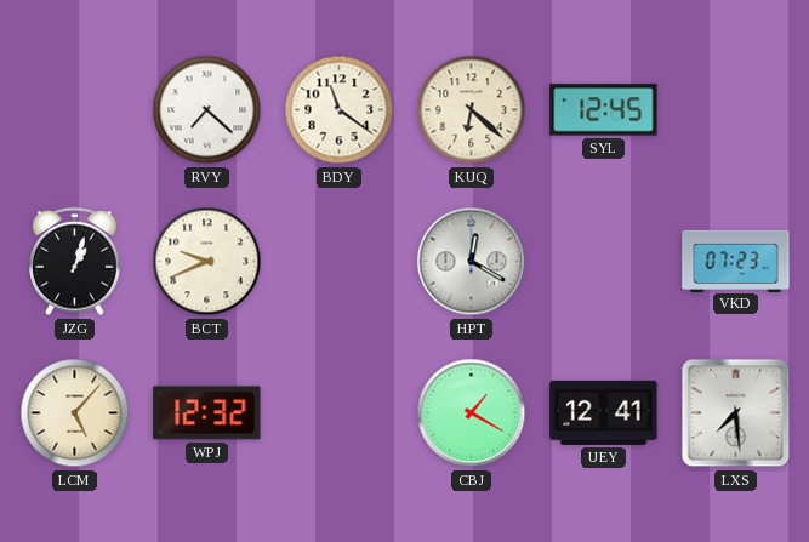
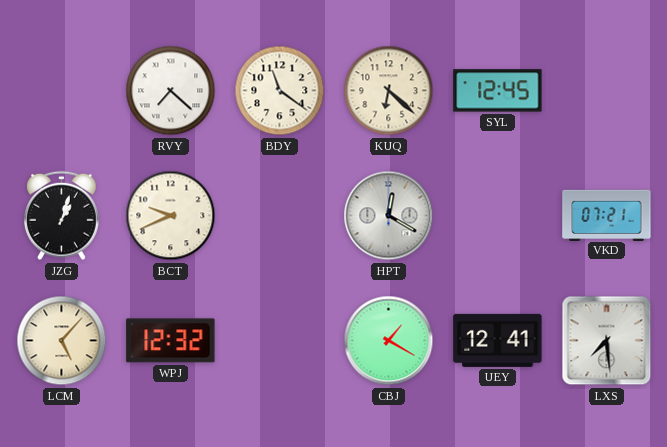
VKD: 07:23 -> 07:21
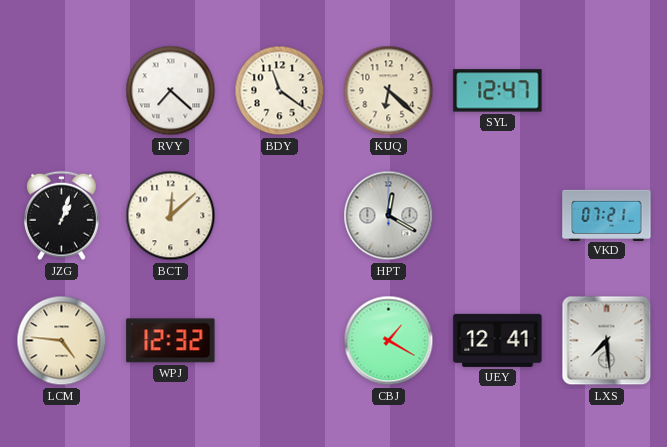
SYL: 12:45 -> 12:47
BCT: 9:41 -> 12:08
LCM: 5:07 -> 4:46
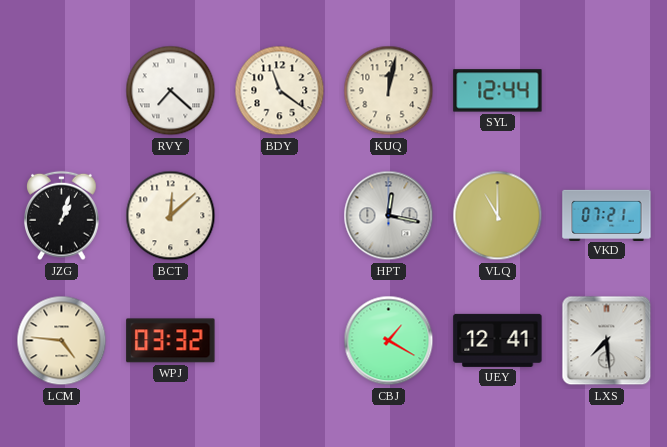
KUQ: 6:22 -> 12:02
SYL: 12:47 -> 12:44
HPT: 12:20 -> 12:17
VLQ: none -> 11:00
WPJ: 12:32 -> 03:32
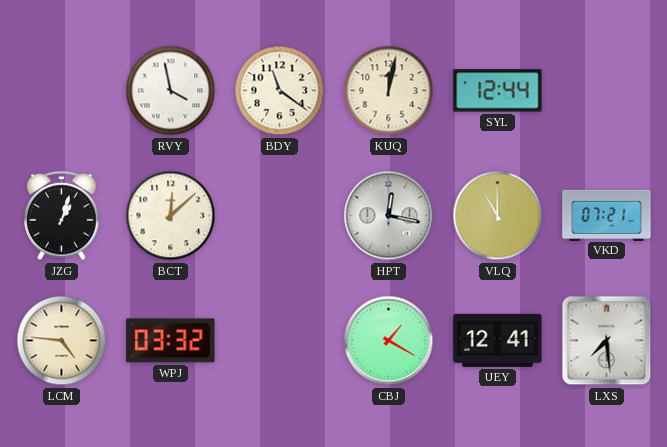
RVY: 7:22 -> 3:58
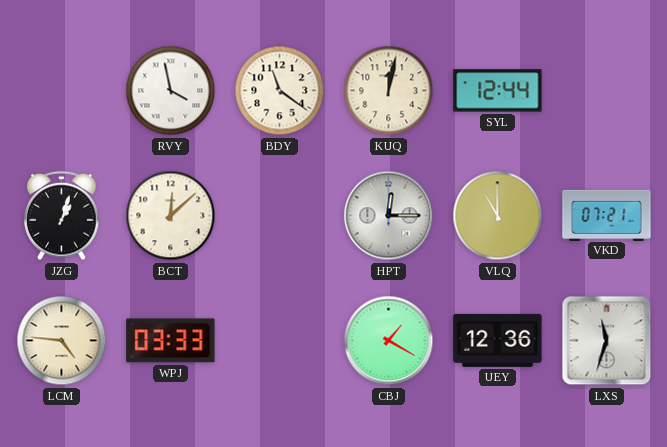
HPT: 12:17 -> 12:15
WPJ: 03:32 -> 03:33
UEY: 12:41 -> 12:36
LXS: 7:29 -> 11:33
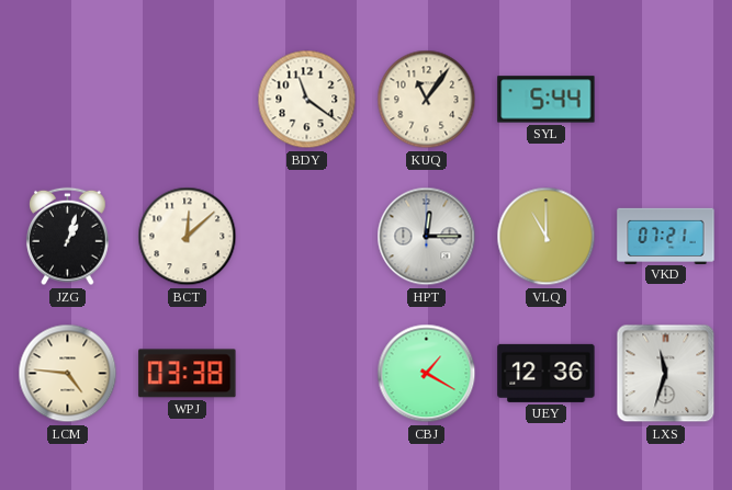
RVY: 3:58 -> none
KUQ: 12:02 -> 11:06
SYL: 12:44 -> 5:44
WPJ: 03:33 -> 03:38
